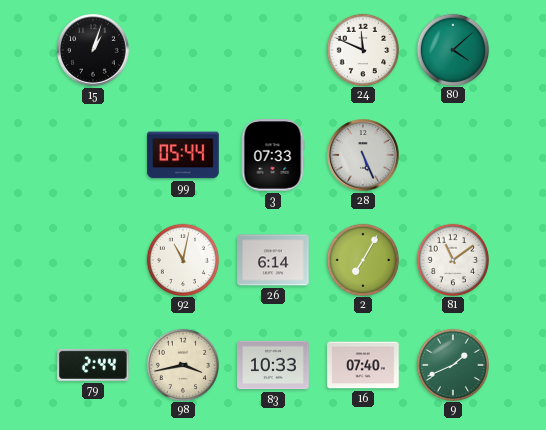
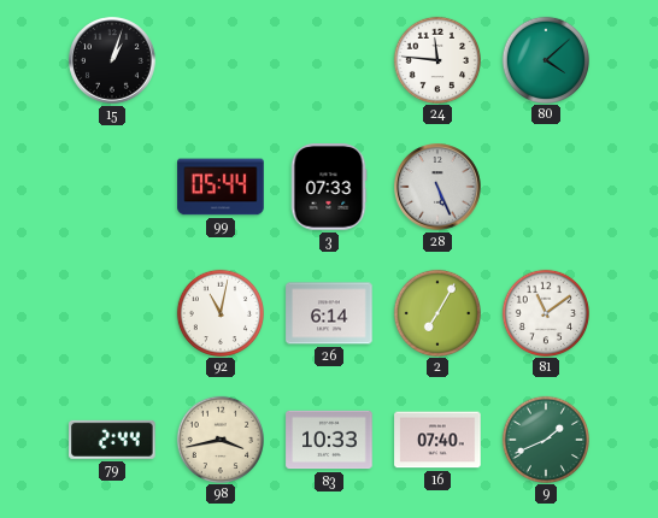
24: 11:49 -> 11:46
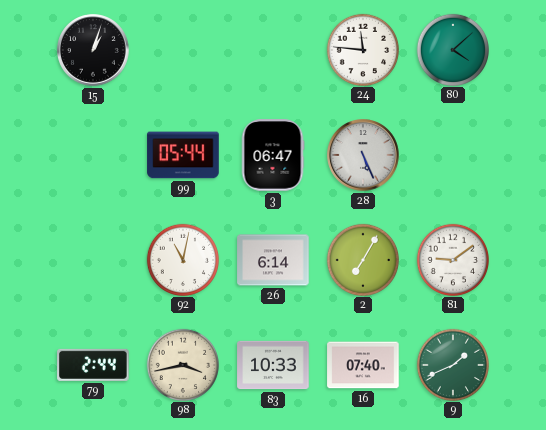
3: 07:33 -> 06:47
81: 11:09 -> 9:09
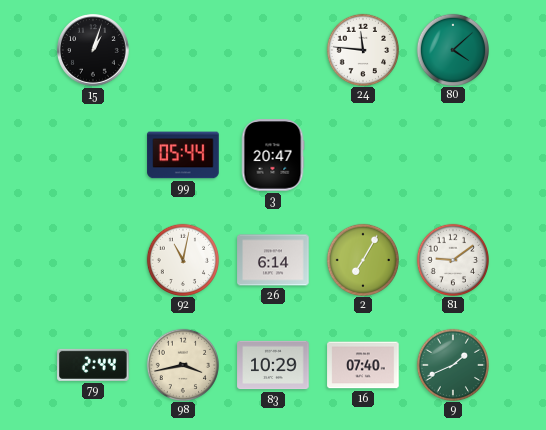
3: 06:47 -> 20:47
28: 5:26 -> none
83: 10:33 -> 10:29
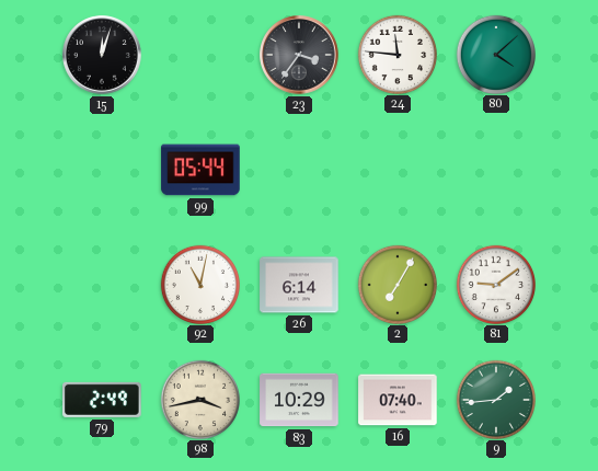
15: 1:03 -> 12:03
23: none -> 3:36
3: 20:47 -> none
79: 2:44 -> 2:49
9: 1:41 -> 1:44
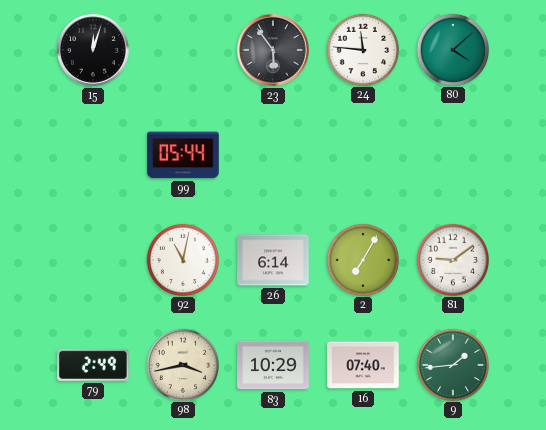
23: 3:36 -> 5:54
